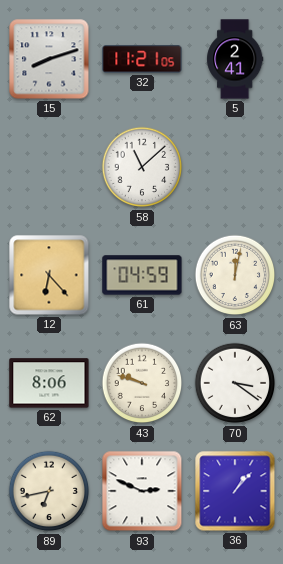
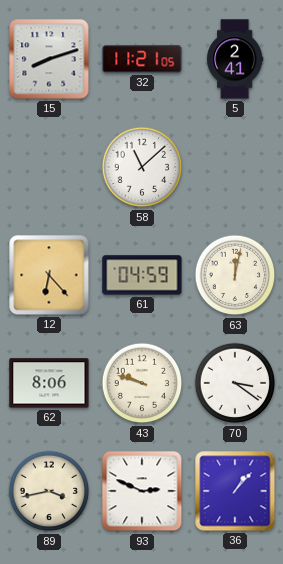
89: 6:43 -> 3:43
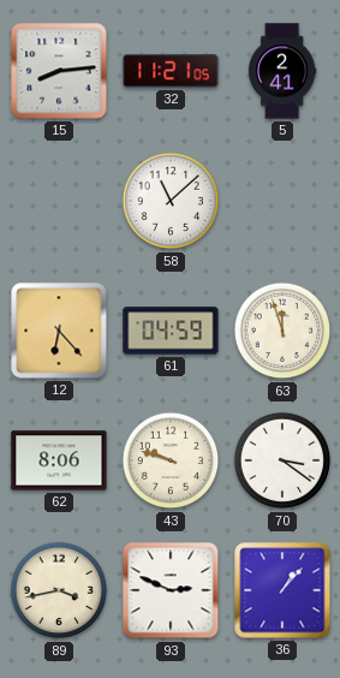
15: 8:12 -> 8:14
63: 12:02 -> 11:57
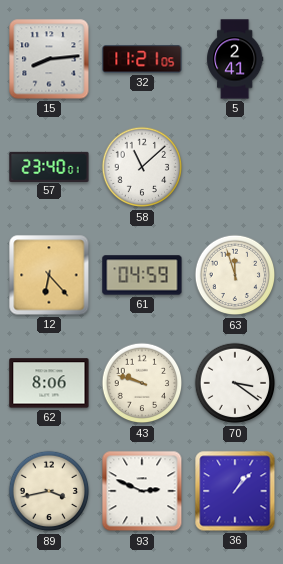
57: none -> 23:40
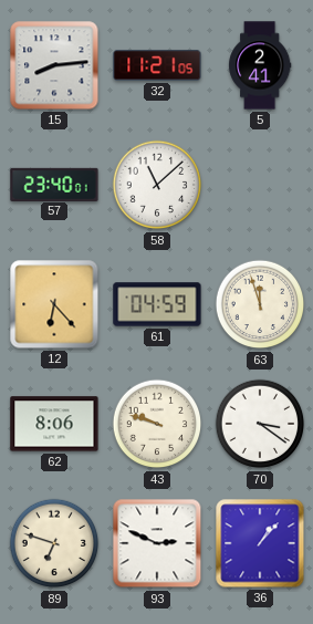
89: 3:43 -> 6:48
